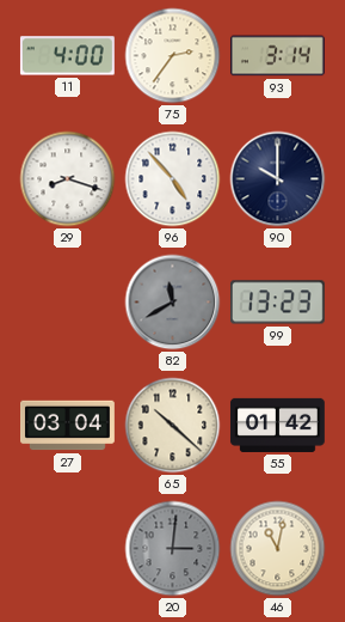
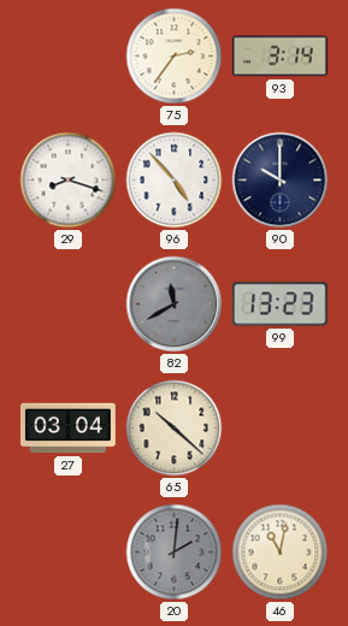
11: 4:00 -> none
55: 01:42 -> none
20: 3:01 -> 2:01
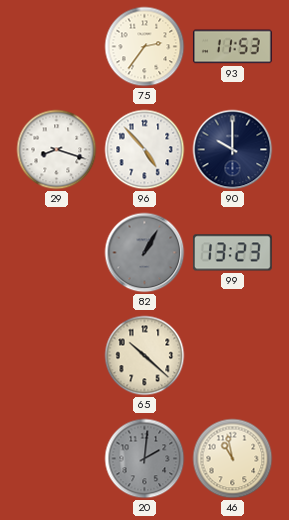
93: 3:14 -> 11:53
82: 11:40 -> 1:05
27: 03:04 -> none
46: 11:02 -> 10:58
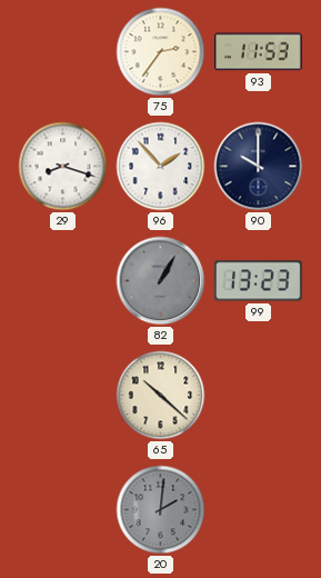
96: 4:53 -> 1:53
46: 10:58 -> none
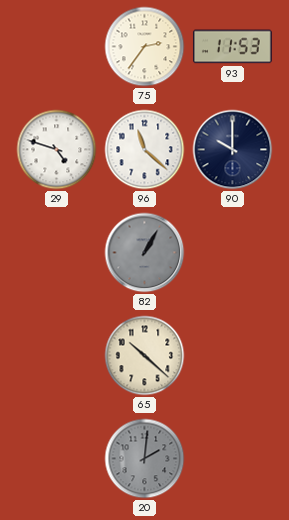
29: 8:18 -> 4:48
96: 1:53 -> 11:22
99: 13:23 -> none
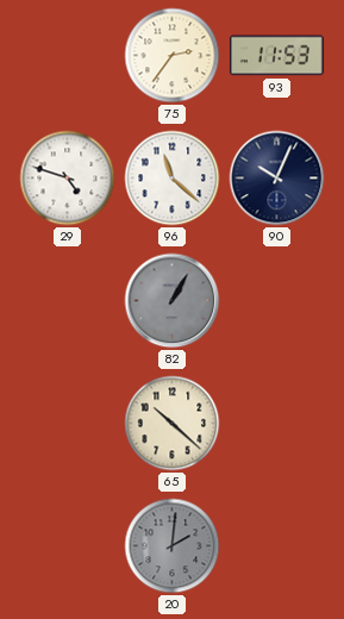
90: 10:00 -> 10:04
